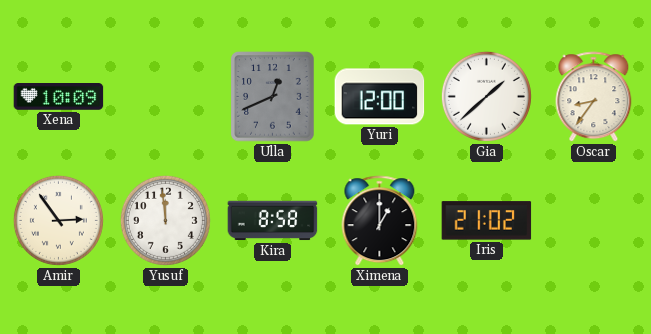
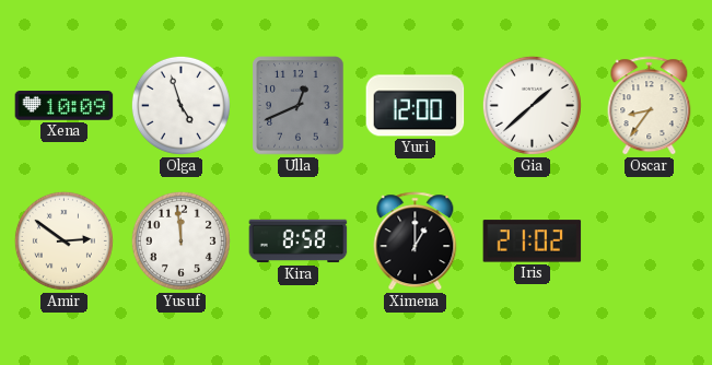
Olga: none -> 4:57
Amir: 2:54 -> 2:51
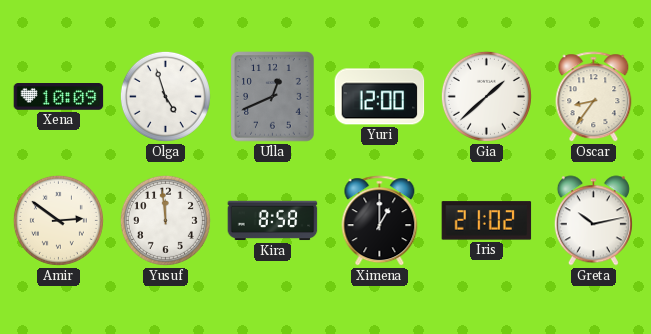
Greta: none -> 10:13
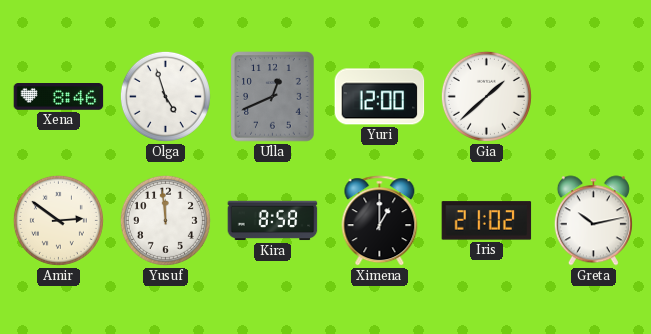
Xena: 10:09 -> 8:46
Oscar: 8:36 -> none
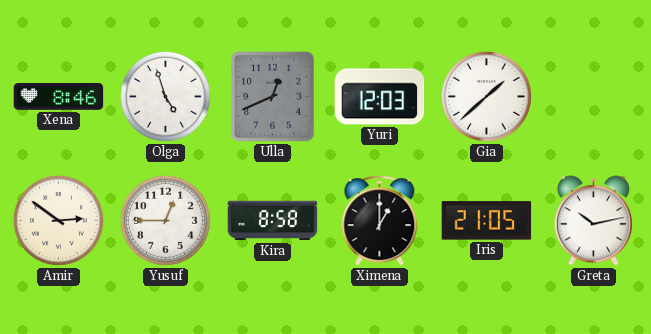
Yuri: 12:00 -> 12:03
Yusuf: 11:59 -> 12:45
Iris: 21:02 -> 21:05
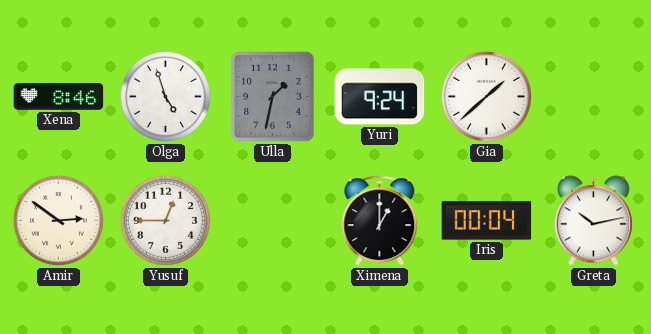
Ulla: 12:41 -> 1:32
Yuri: 12:03 -> 9:24
Kira: 8:58 -> none
Iris: 21:05 -> 00:04
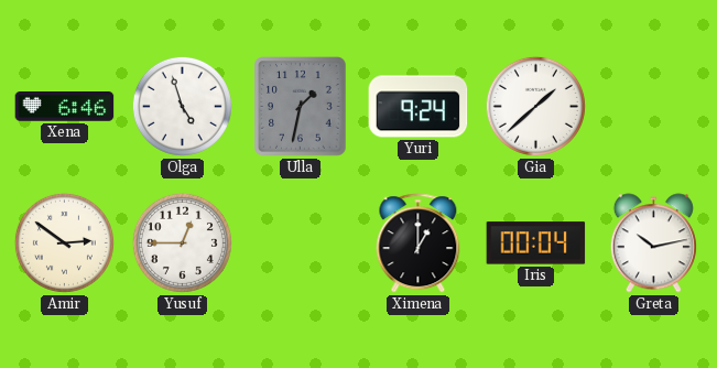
Xena: 8:46 -> 6:46
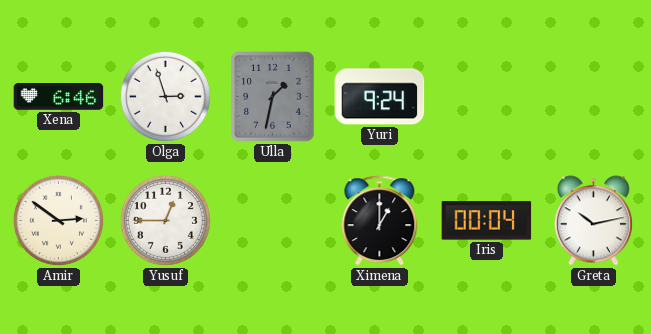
Olga: 4:57 -> 2:57
Gia: 1:38 -> none
